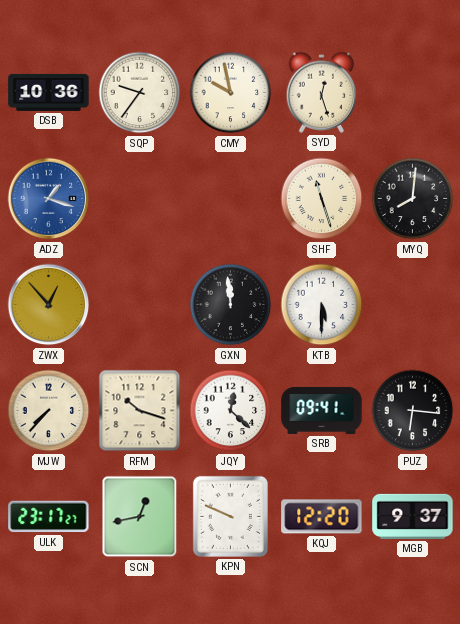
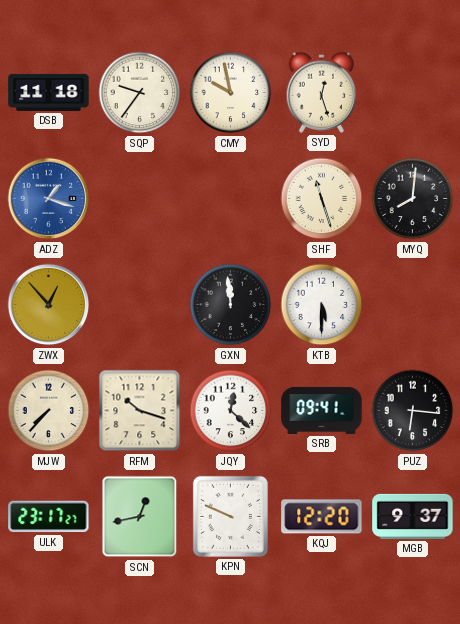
DSB: 10:36 -> 11:18
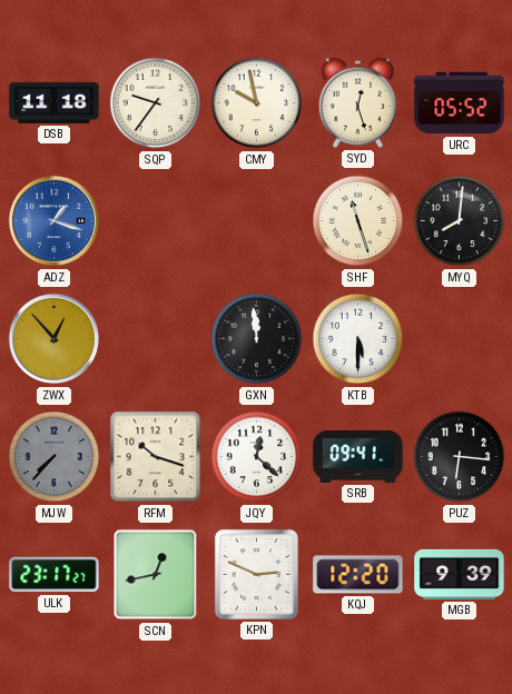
URC: none -> 05:52
MJW dial: cream -> grey
KPN: 9:49 -> 2:49
MGB: 9:37 -> 9:39
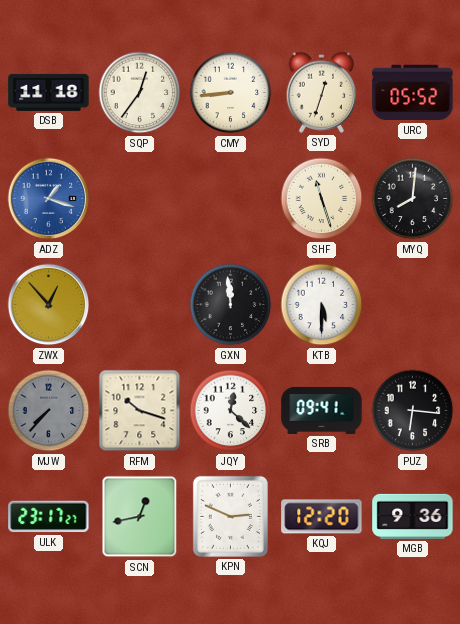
SQP: 9:36 -> 12:36
CMY: 9:58 -> 8:44
SYD: 12:27 -> 12:33
MGB: 9:39 -> 9:36
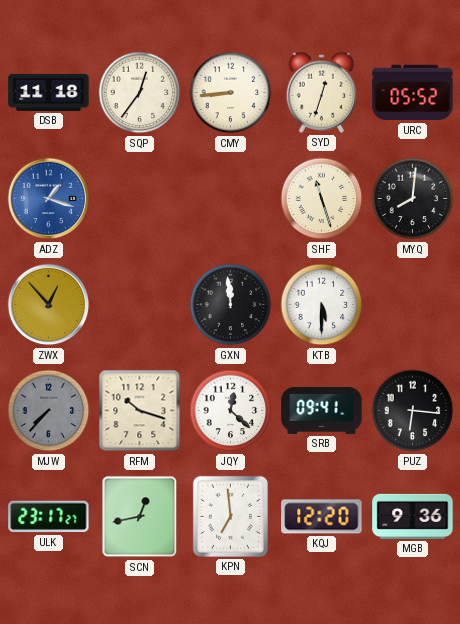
KPN: 2:49 -> 6:59
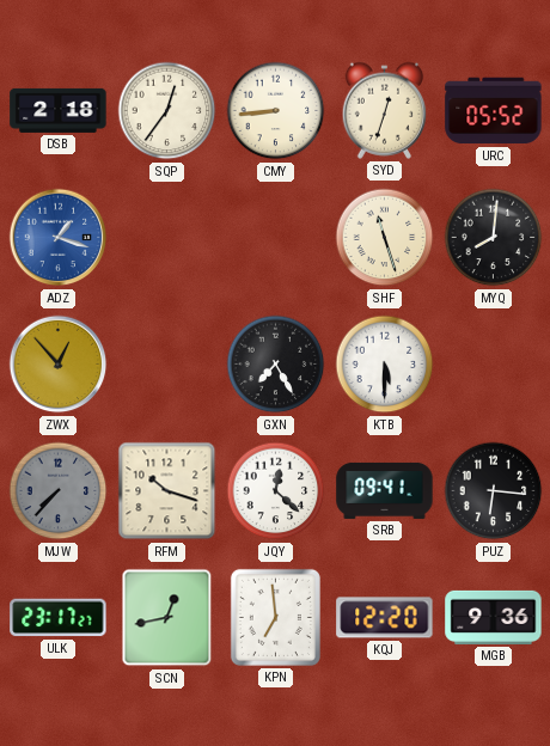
DSB: 11:18 -> 2:18
GXN: 11:59 -> 7:25
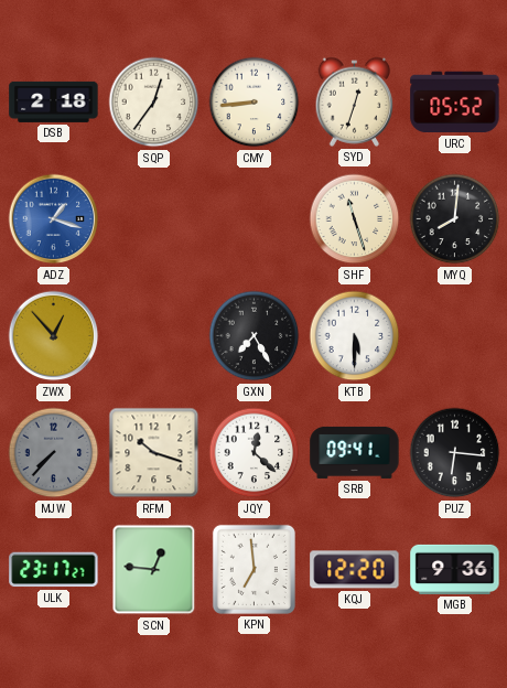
SCN: 12:43 -> 12:46
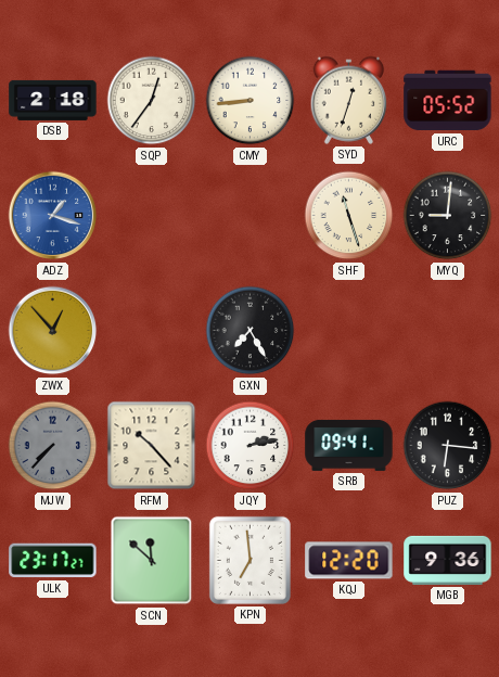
MYQ: 8:01 -> 9:01
KTB: 5:30 -> none
RFM: 10:18 -> 10:23
JQY: 12:22 -> 2:13
SCN: 12:46 -> 11:52
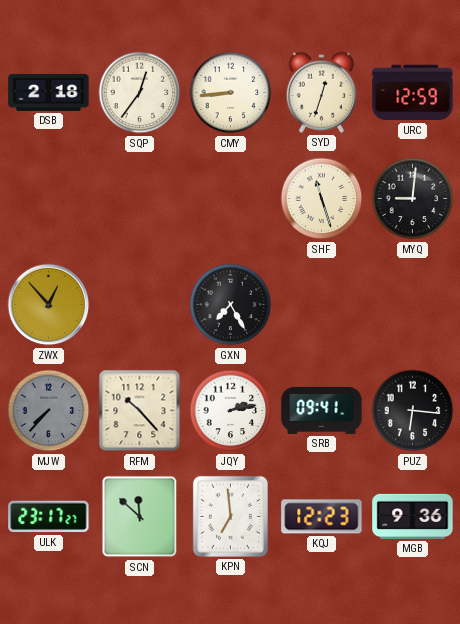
URC: 05:52 -> 12:59
ADZ: 1:18 -> none
KQJ: 12:20 -> 12:23
